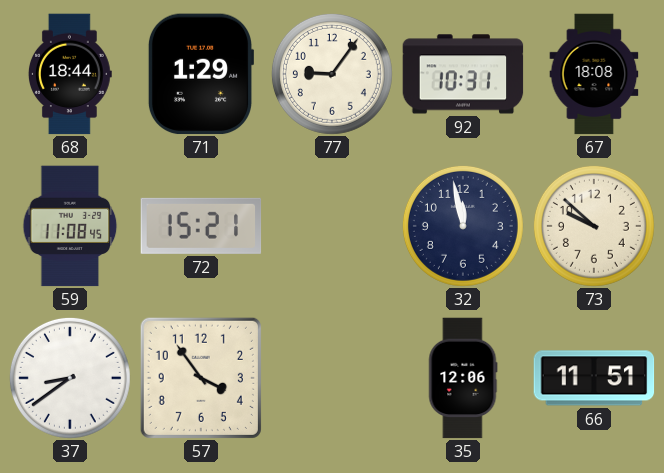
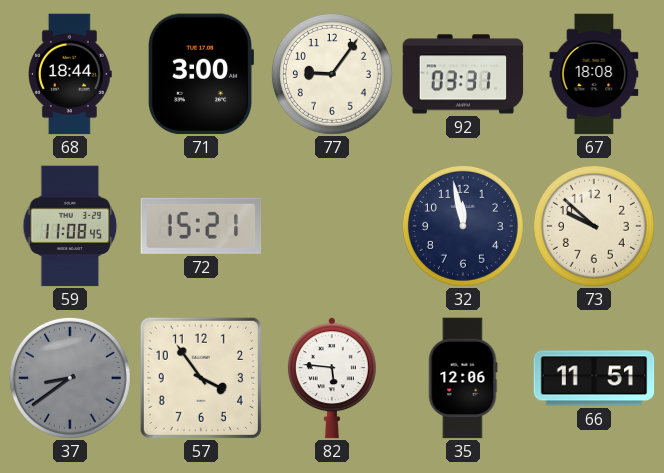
71: 1:29 -> 3:00
92: 10:31 -> 03:31
37 dial: white -> grey
82: none -> 5:46
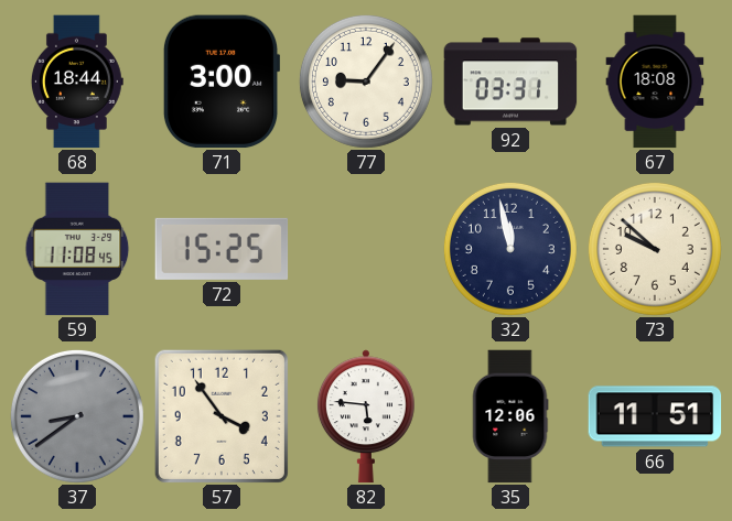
72: 15:21 -> 15:25
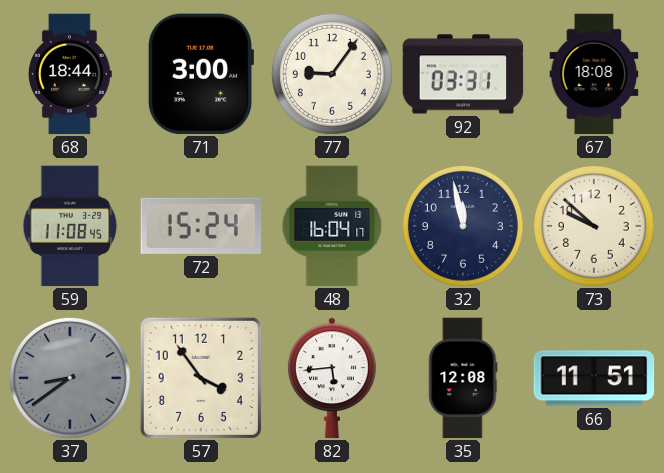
72: 15:25 -> 15:24
48: none -> 16:04
82: 5:46 -> 5:44
35: 12:06 -> 12:08
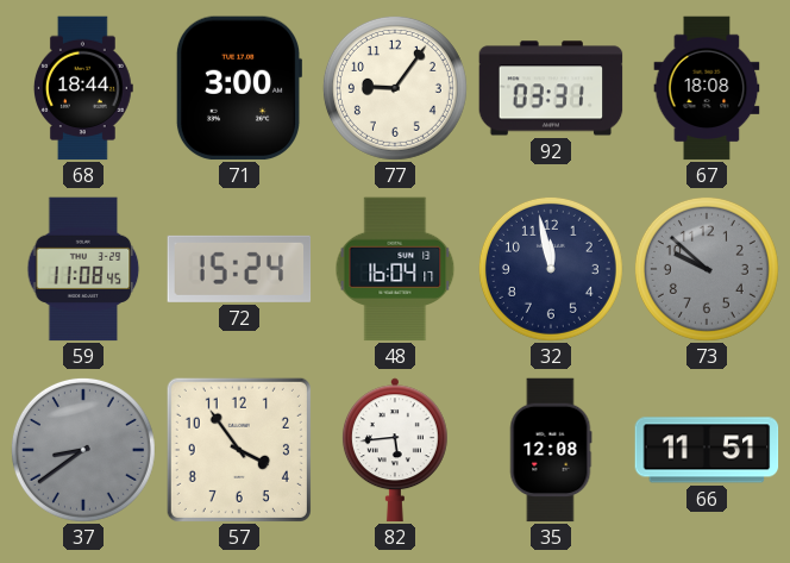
73 dial: cream -> grey
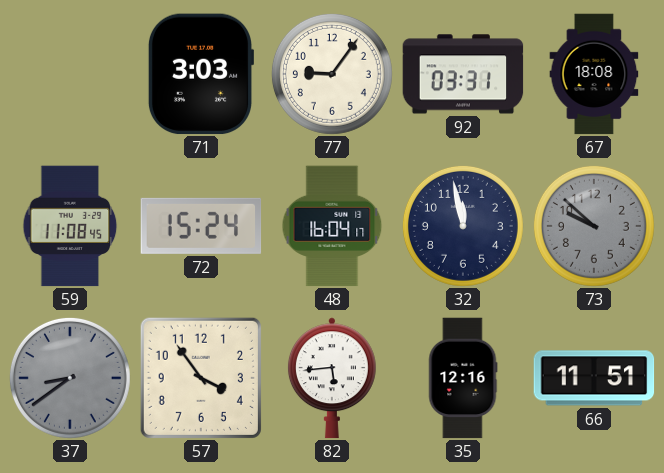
68: 18:44 -> none
71: 3:00 -> 3:03
35: 12:08 -> 12:16
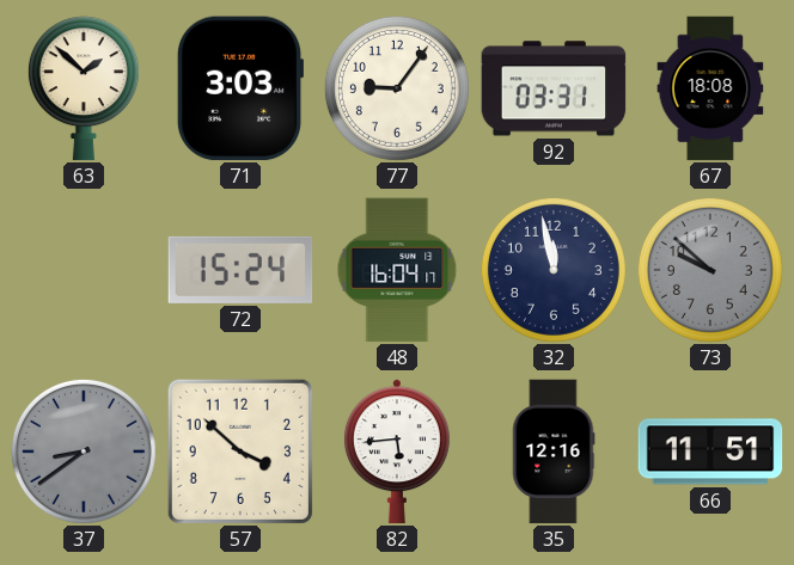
63: none -> 1:52
59: 11:08 -> none
57: 3:54 -> 3:52
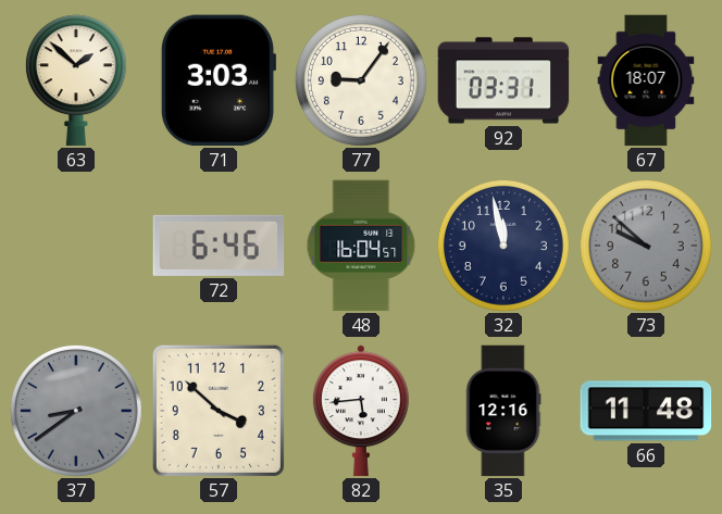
67: 18:08 -> 18:07
72: 15:24 -> 6:46
48: 16:04:17 -> 16:04:57
66: 11:51 -> 11:48
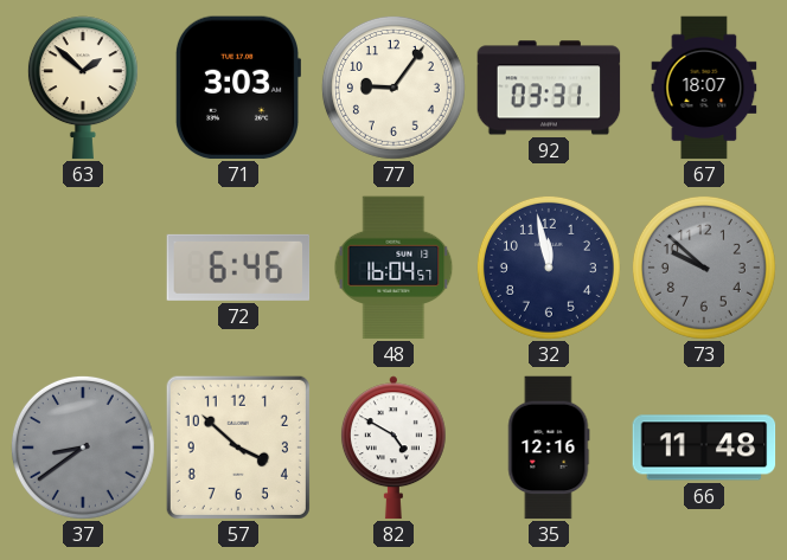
82: 5:44 -> 4:50
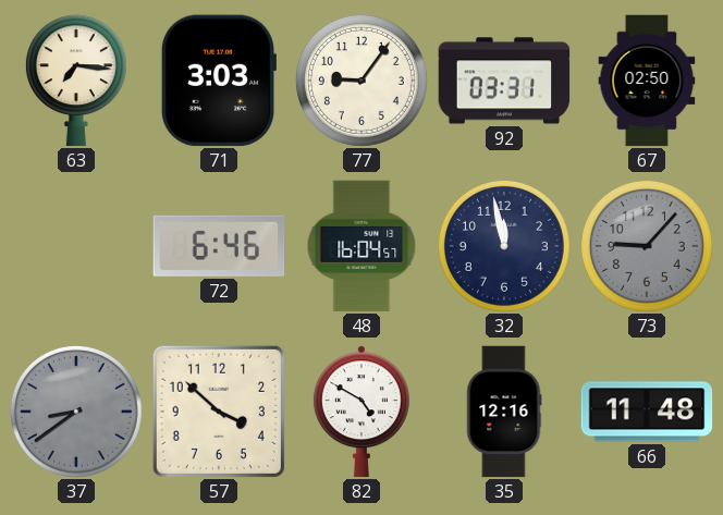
63: 1:52 -> 7:16
67: 18:07 -> 02:50
73: 9:52 -> 9:07
